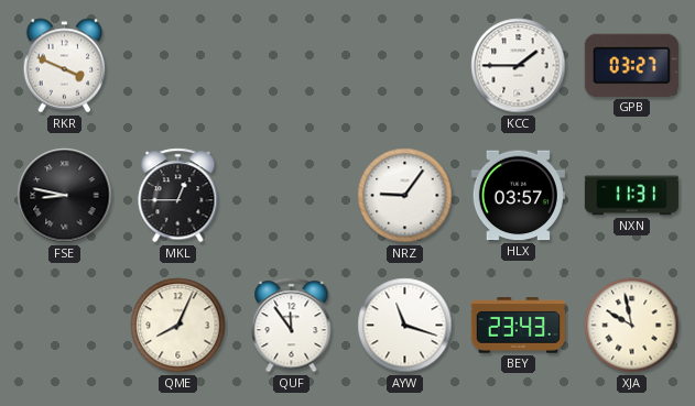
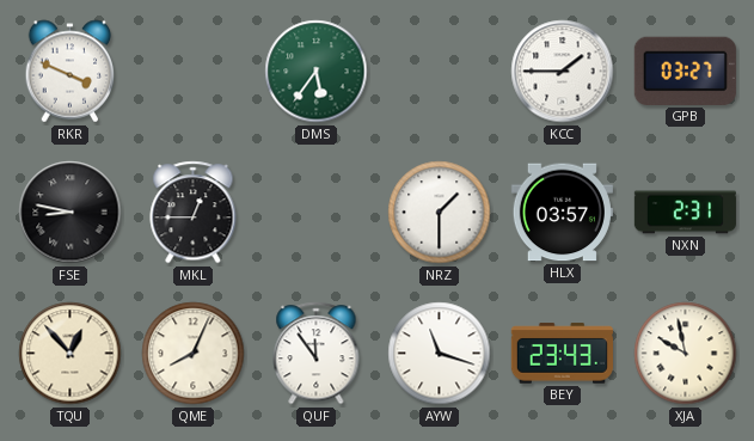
DMS: none -> 5:36
NRZ: 9:06 -> 1:30
NXN: 11:31 -> 2:31
TQU: none -> 12:53
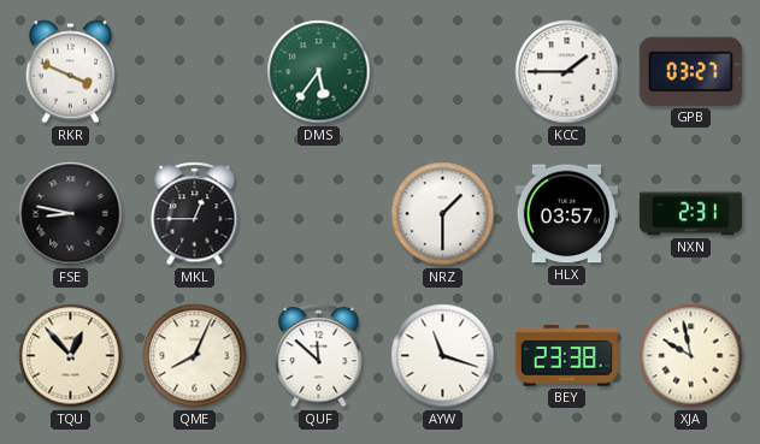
QUF: 11:54 -> 11:52
BEY: 23:43 -> 23:38
